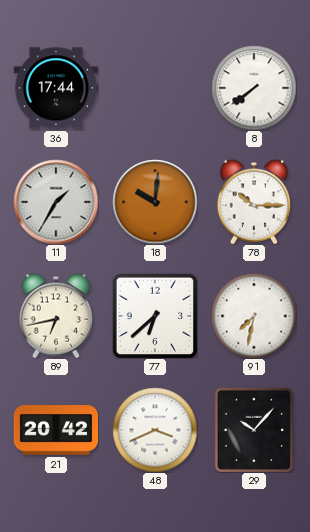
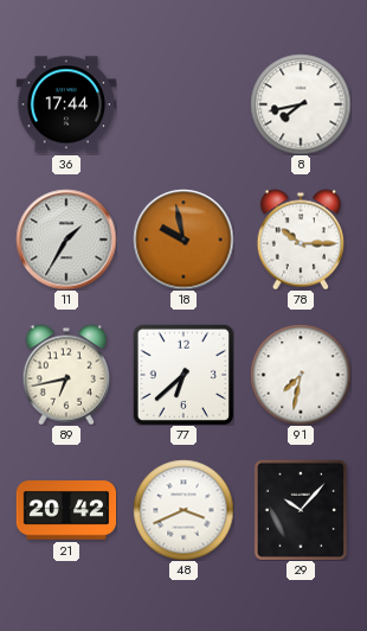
8: 7:39 -> 7:43
18: 10:01 -> 9:58
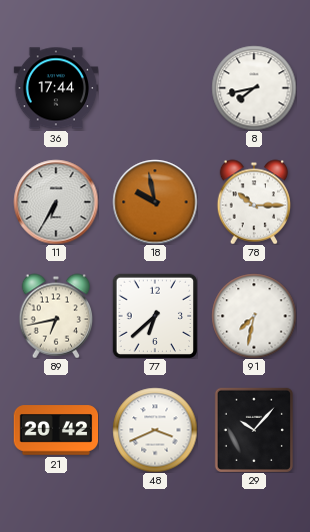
11: 1:35 -> 6:35
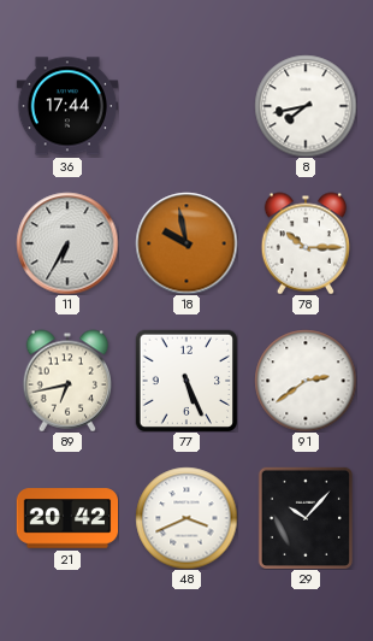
77: 6:38 -> 5:26
91: 7:32 -> 2:39
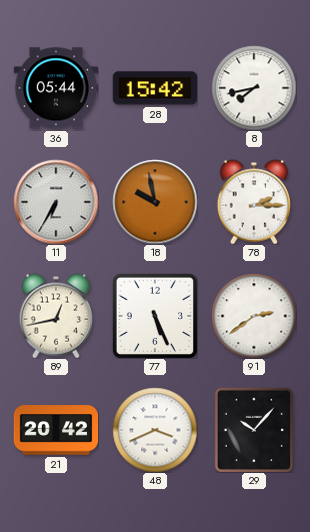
36: 17:44 -> 05:44
28: none -> 15:42
78: 10:15 -> 2:15
89: 6:43 -> 12:43
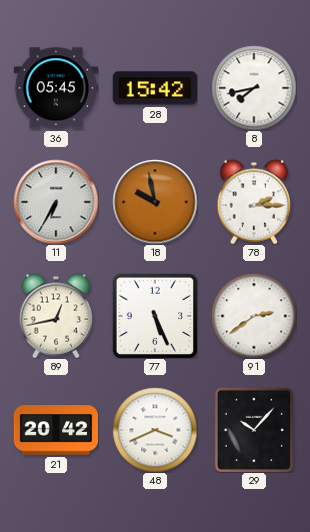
36: 05:44 -> 05:45
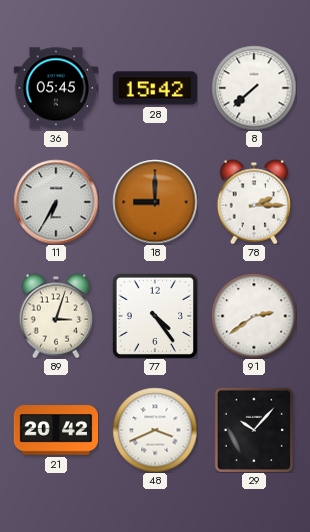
8: 7:43 -> 7:38
18: 9:58 -> 9:00
89: 12:43 -> 3:03
77: 5:26 -> 4:24
